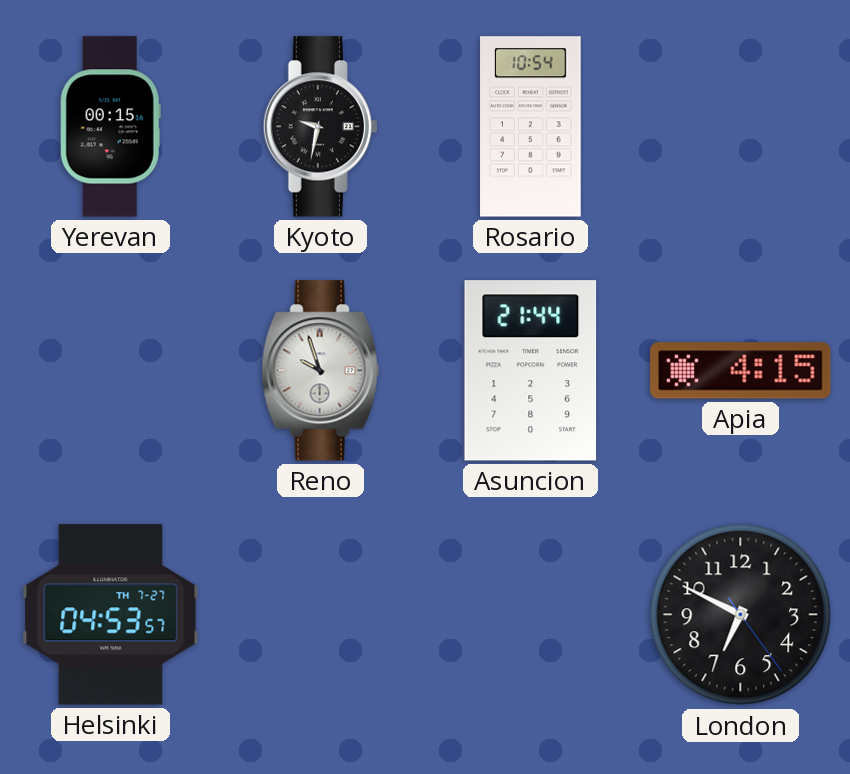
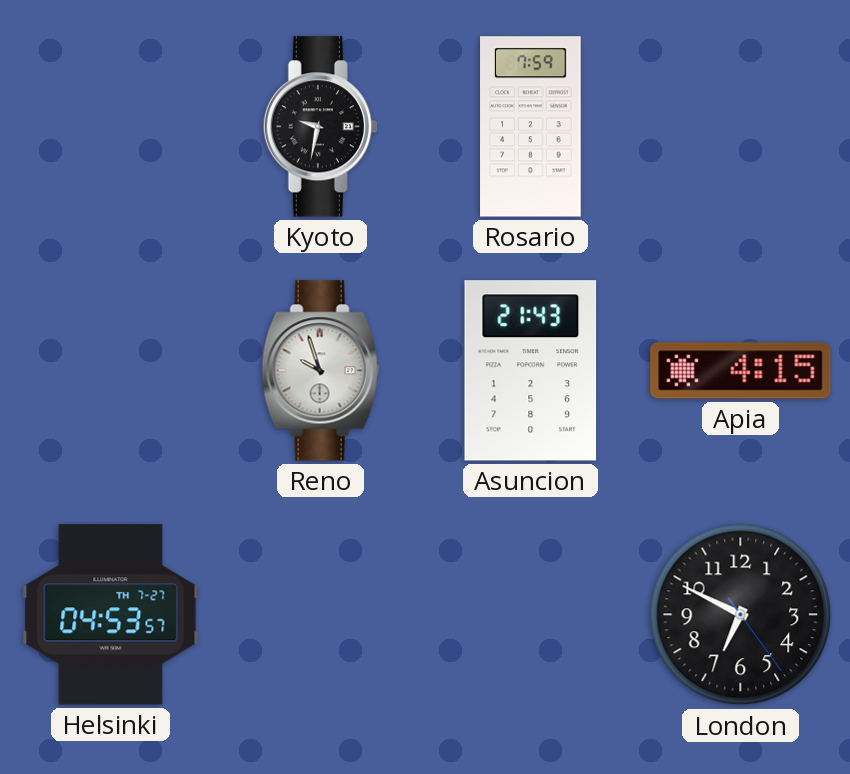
Yerevan: 00:15 -> none
Rosario: 10:54 -> 7:59
Asuncion: 21:44 -> 21:43
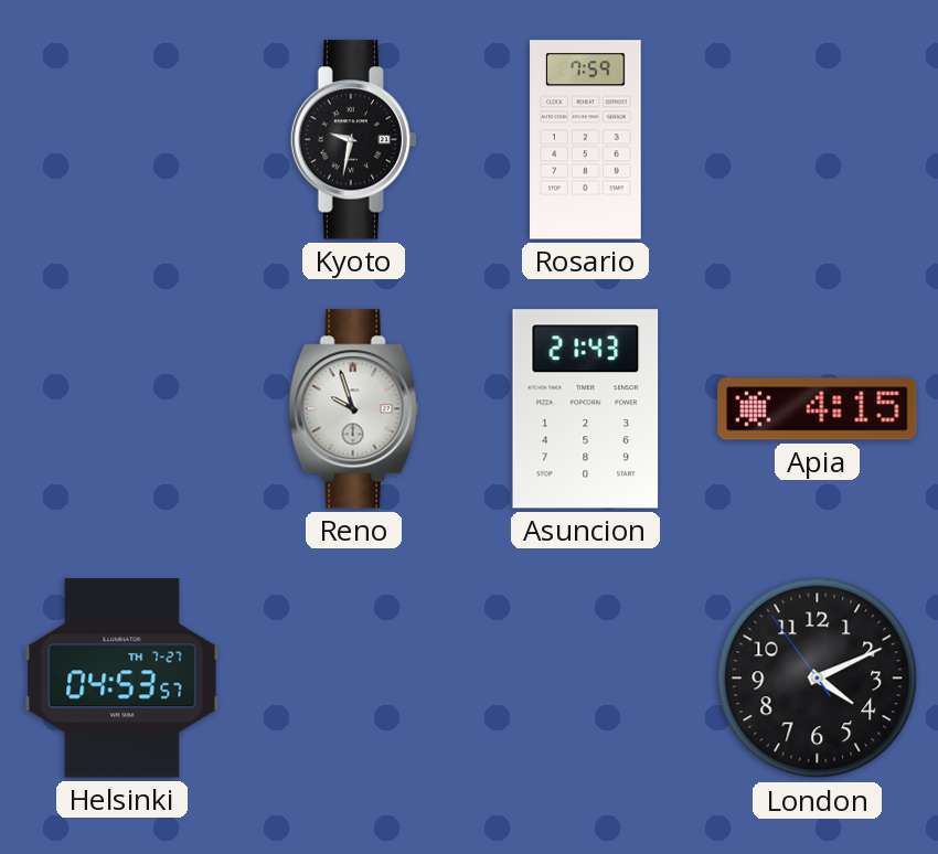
London: 6:49 -> 4:10
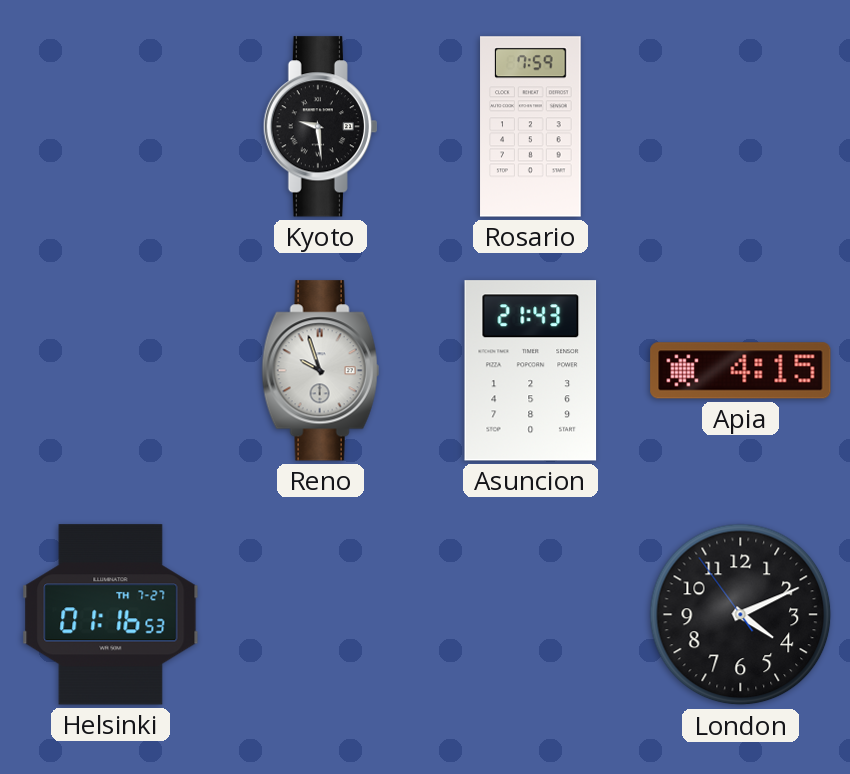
Kyoto: 9:32 -> 9:29
Helsinki: 04:53 -> 01:16
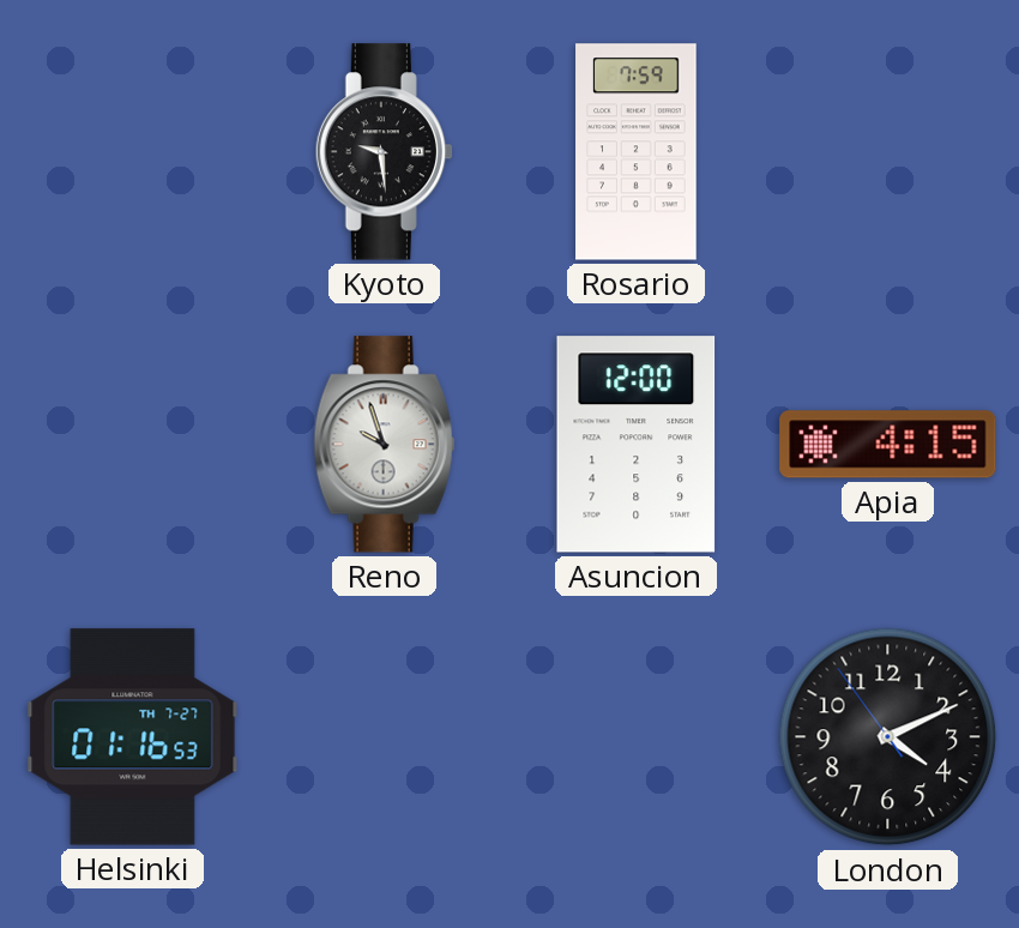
Asuncion: 21:43 -> 12:00
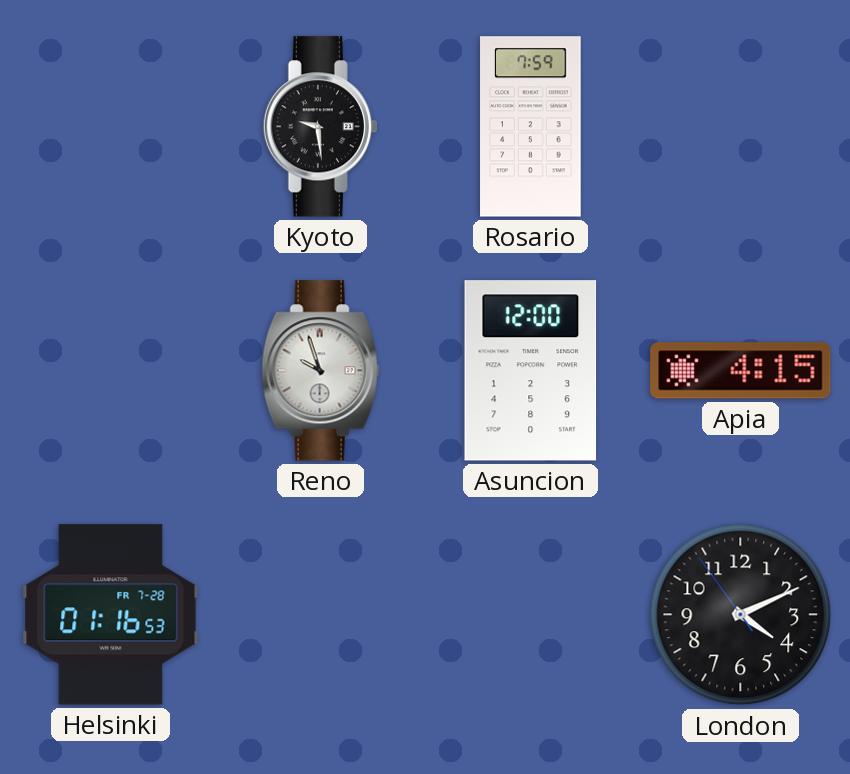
Helsinki date: TH 7-27 -> FR 7-28
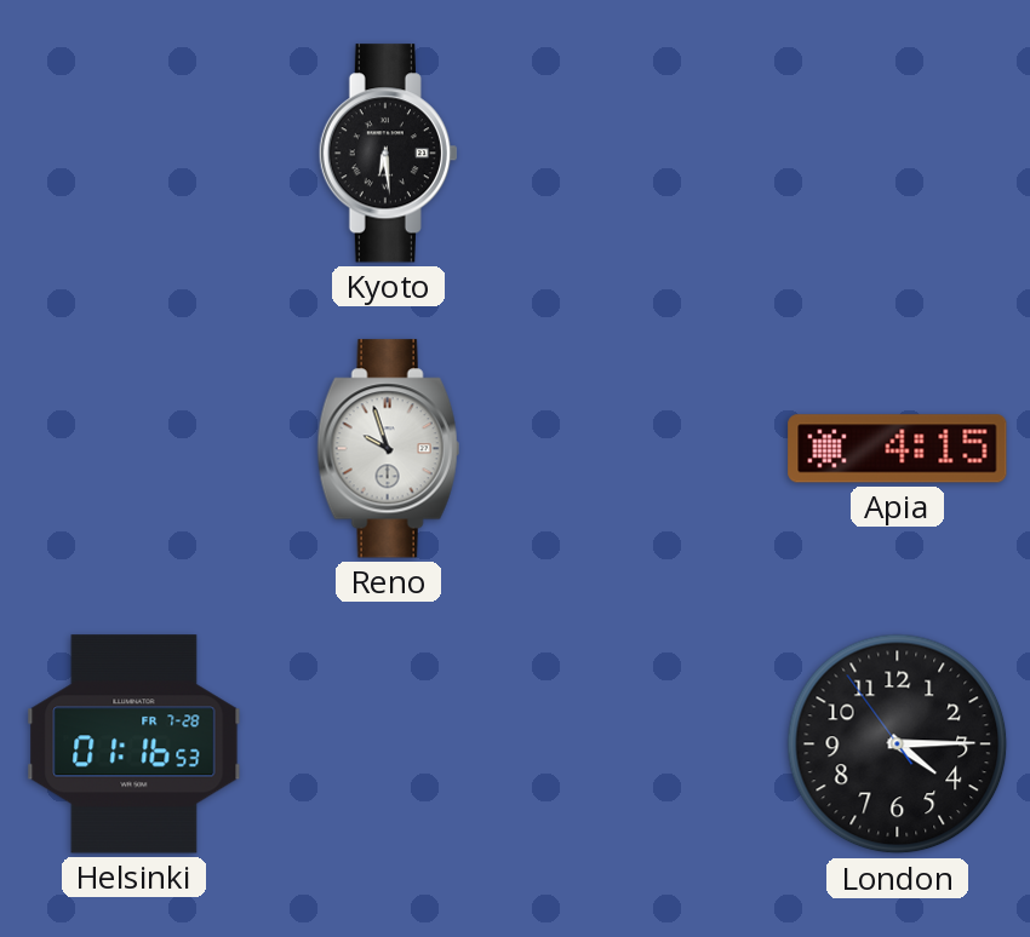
Kyoto: 9:29 -> 6:29
Rosario: 7:59 -> none
Asuncion: 12:00 -> none
London: 4:10 -> 4:14
